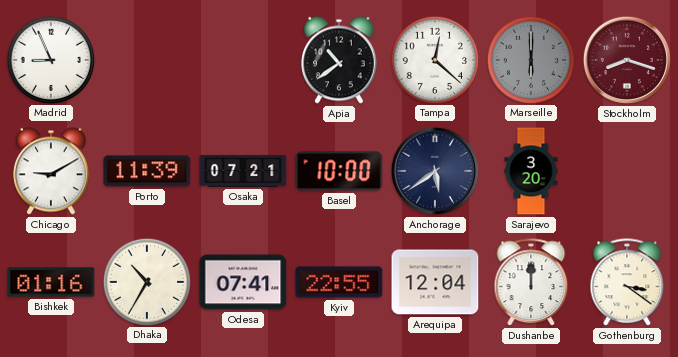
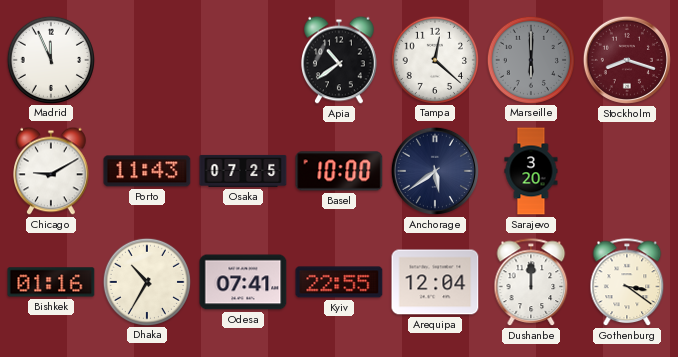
Madrid: 8:56 -> 11:56
Porto: 11:39 -> 11:43
Osaka: 07:21 -> 07:25
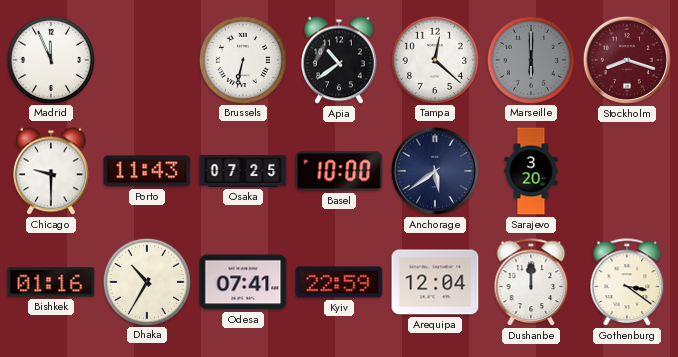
Brussels: none -> 6:32
Chicago: 9:10 -> 9:30
Kyiv: 22:55 -> 22:59
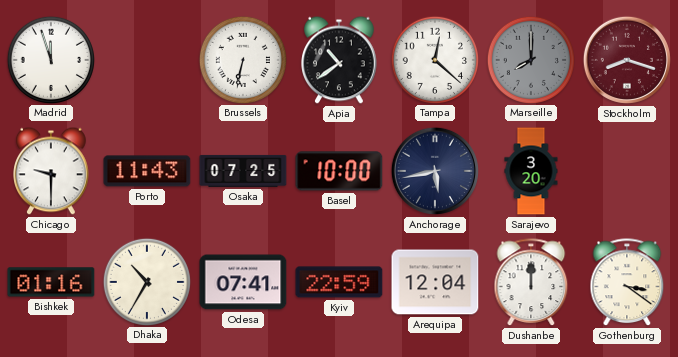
Madrid: 11:56 -> 11:57
Marseille: 6:00 -> 8:00
Anchorage: 5:39 -> 5:43
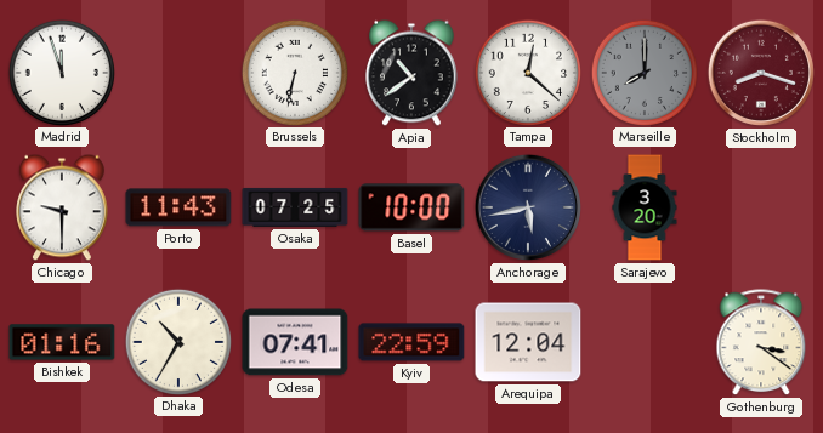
Dushanbe: 12:00 -> none
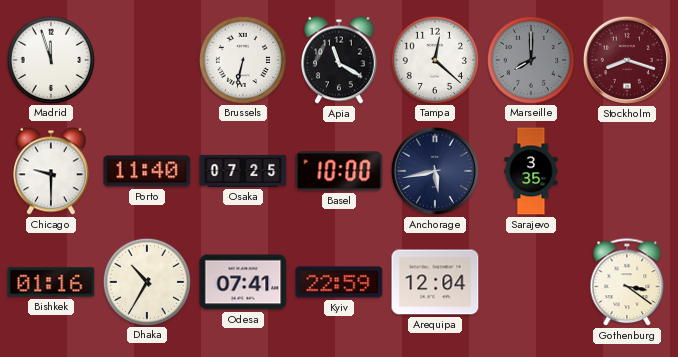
Apia: 10:39 -> 11:20
Porto: 11:43 -> 11:40
Sarajevo: 3:20 -> 3:35
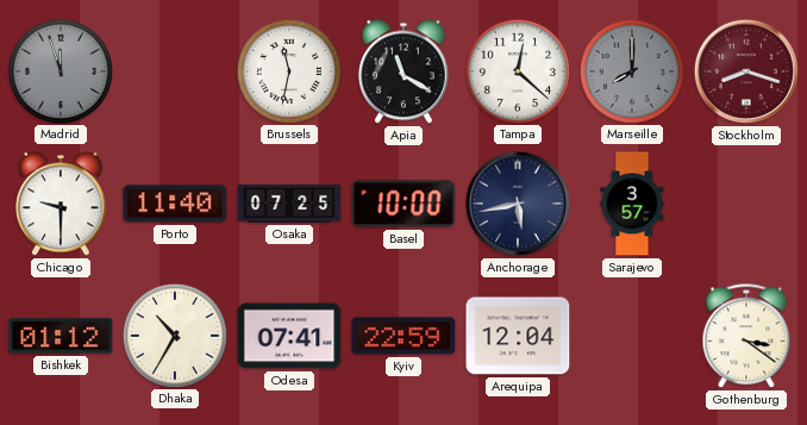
Madrid dial: white -> grey
Brussels: 6:32 -> 11:32
Sarajevo: 3:35 -> 3:57
Bishkek: 01:16 -> 01:12
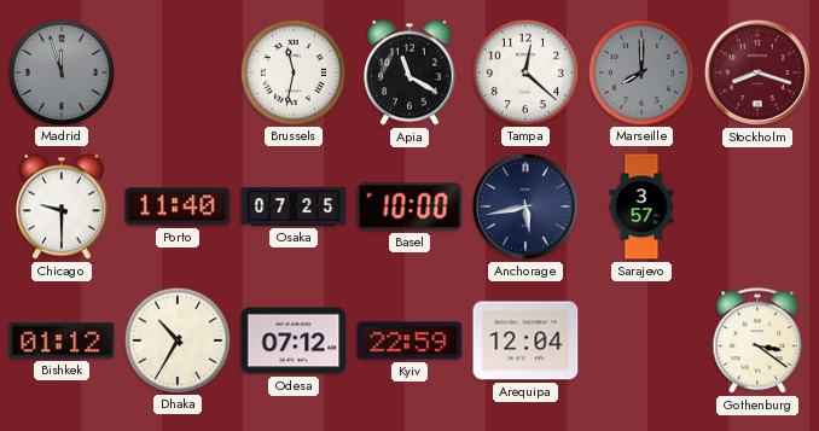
Odesa: 07:41 -> 07:12
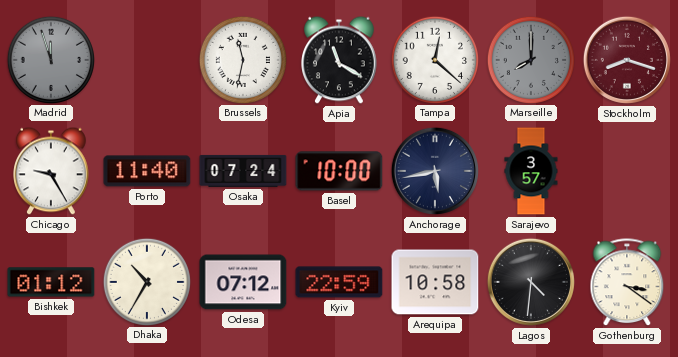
Chicago: 9:30 -> 9:25
Osaka: 07:25 -> 07:24
Arequipa: 12:04 -> 10:58
Lagos: none -> 4:31
